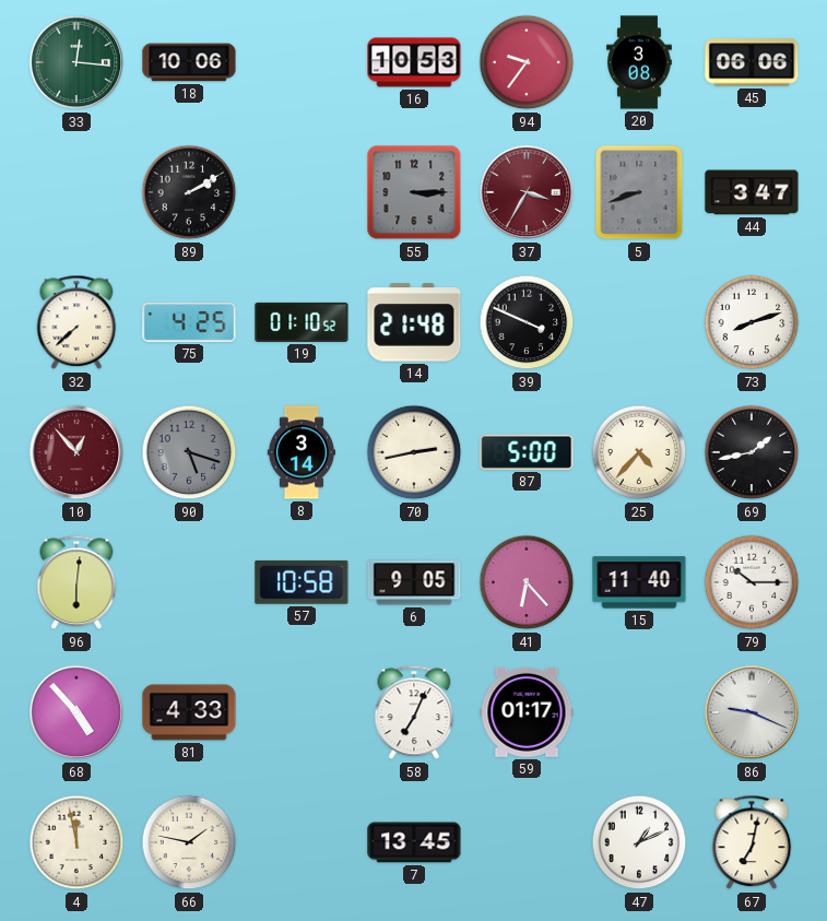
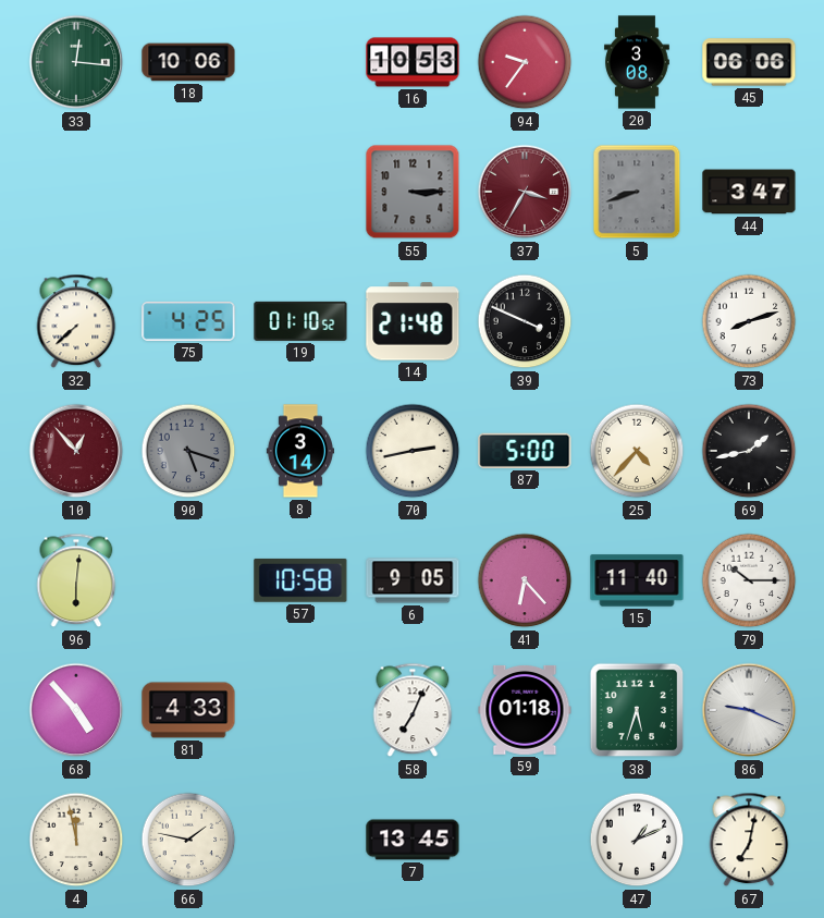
89: 2:10 -> none
59: 01:17 -> 01:18
38: none -> 5:33
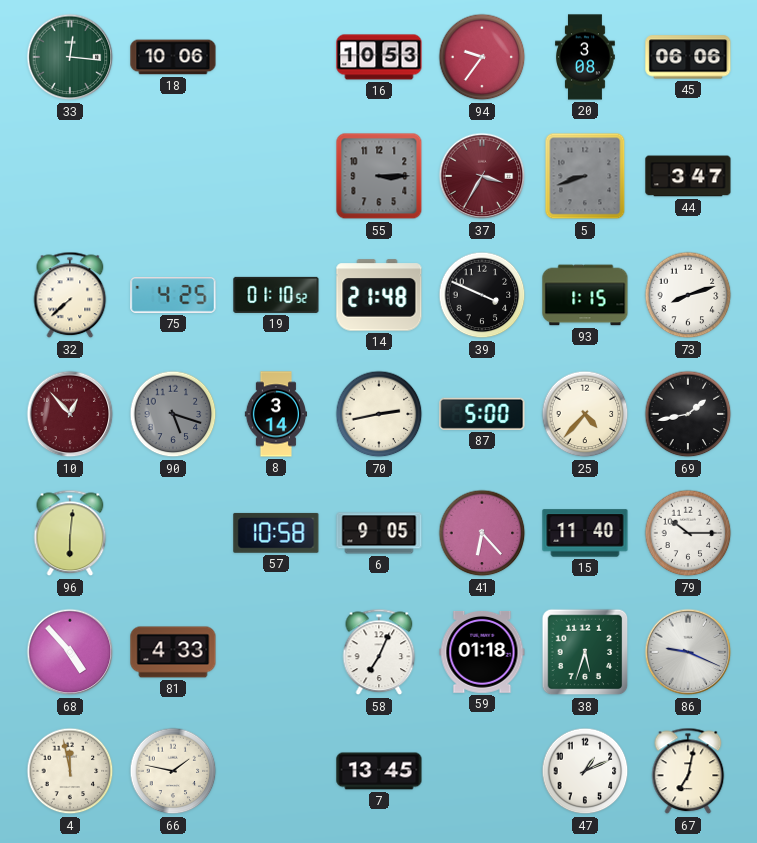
93: none -> 1:15
